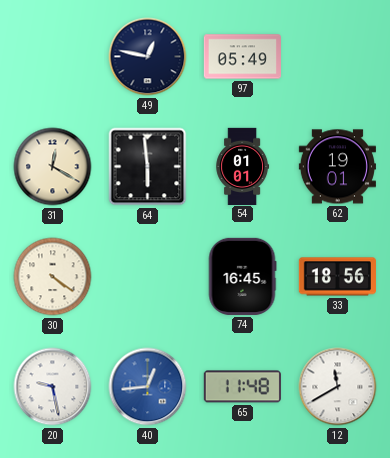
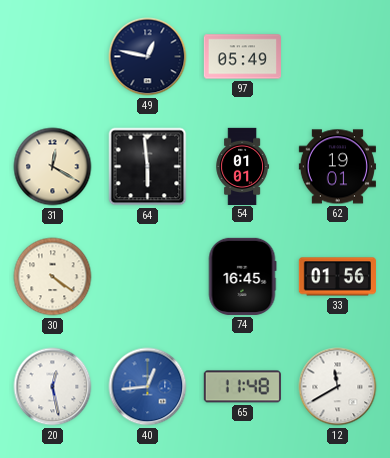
33: 18:56 -> 01:56
20: 9:28 -> 12:28
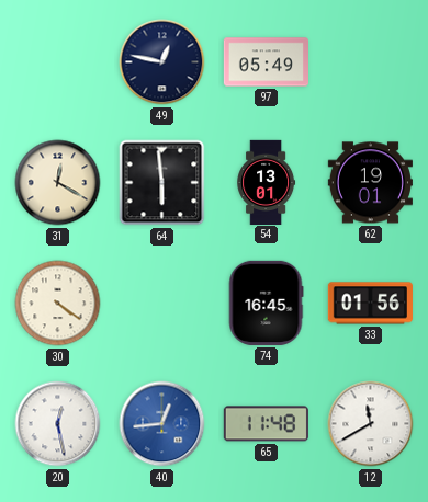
54: 01:01 -> 13:01
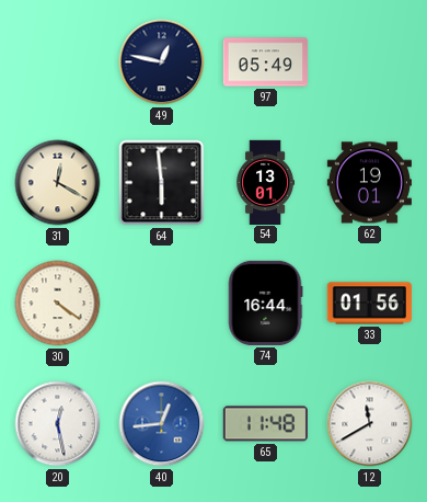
74: 16:45 -> 16:44
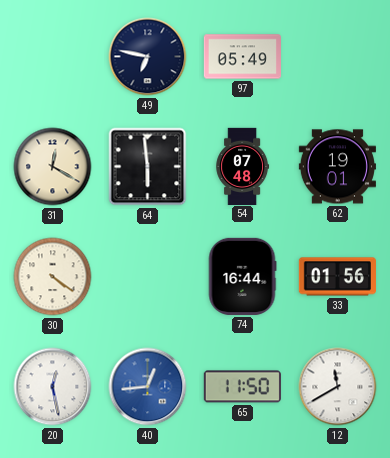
49: 12:47 -> 6:47
54: 13:01 -> 07:48
65: 11:48 -> 11:50
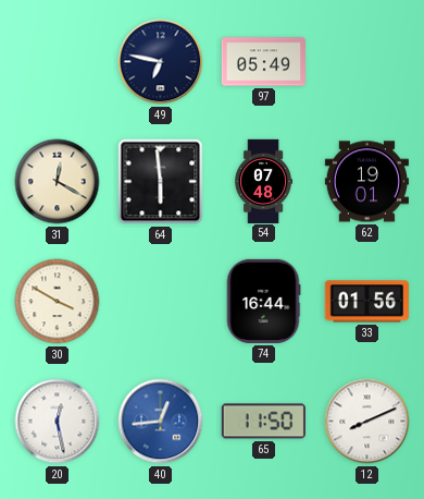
30: 4:21 -> 3:50
12: 11:40 -> 8:11
